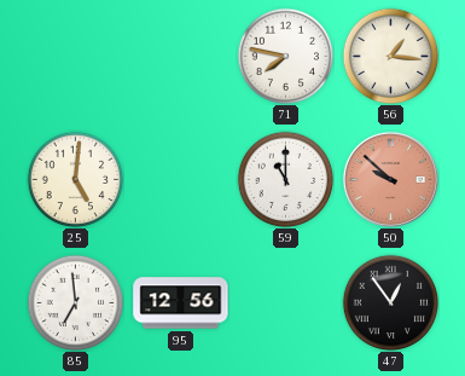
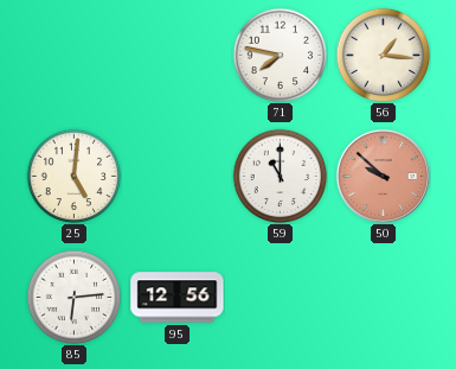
85: 6:59 -> 6:14
47: 12:54 -> none
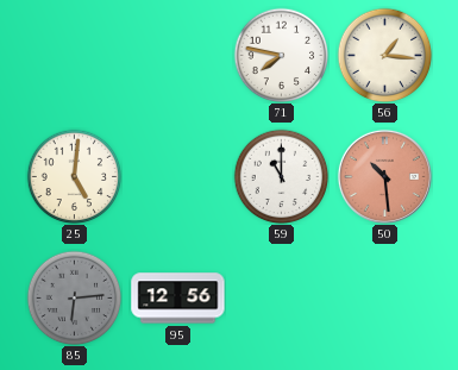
50: 9:52 -> 10:29
85 dial: white -> grey
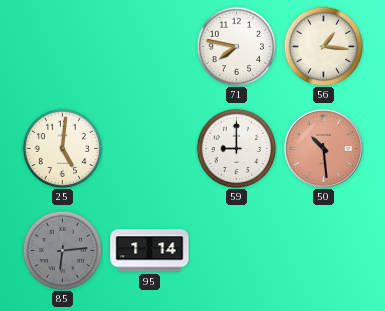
59: 11:00 -> 9:00
95: 12:56 -> 1:14
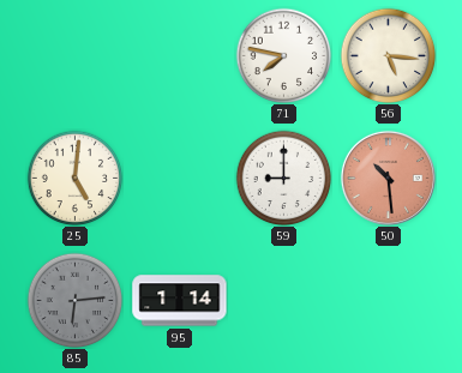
56: 1:16 -> 5:16
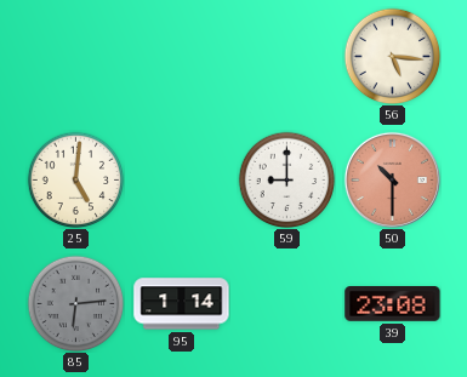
71: 7:47 -> none
50: 10:29 -> 10:30
39: none -> 23:08
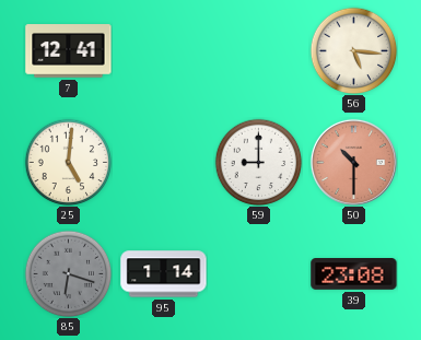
7: none -> 12:41
85: 6:14 -> 6:18
